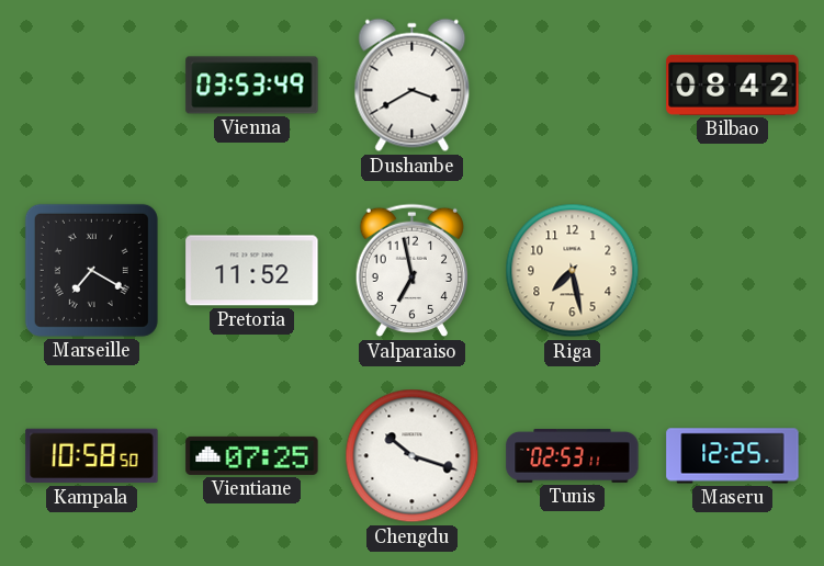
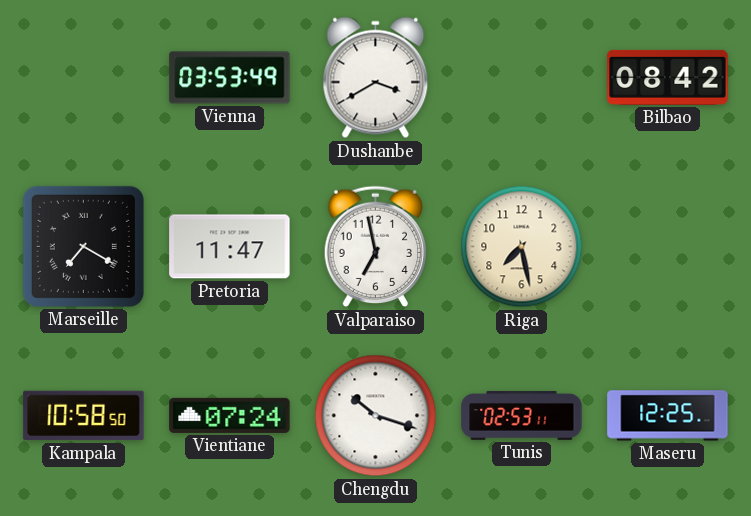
Pretoria: 11:52 -> 11:47
Vientiane: 07:25 -> 07:24
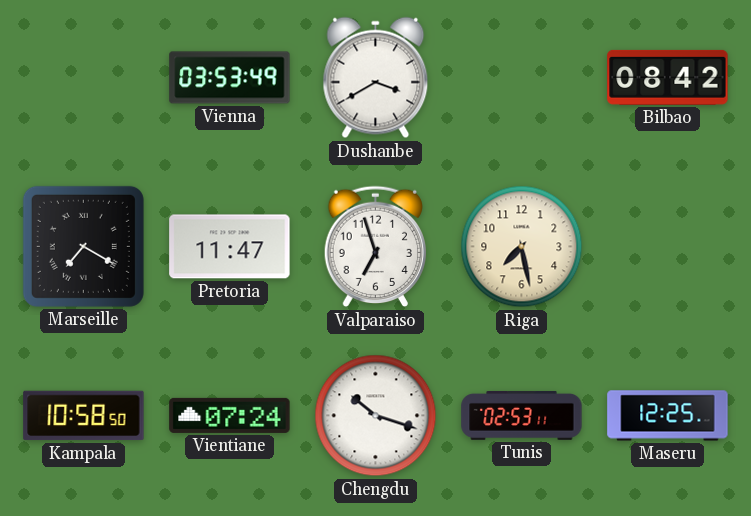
Valparaiso: 6:58 -> 6:57
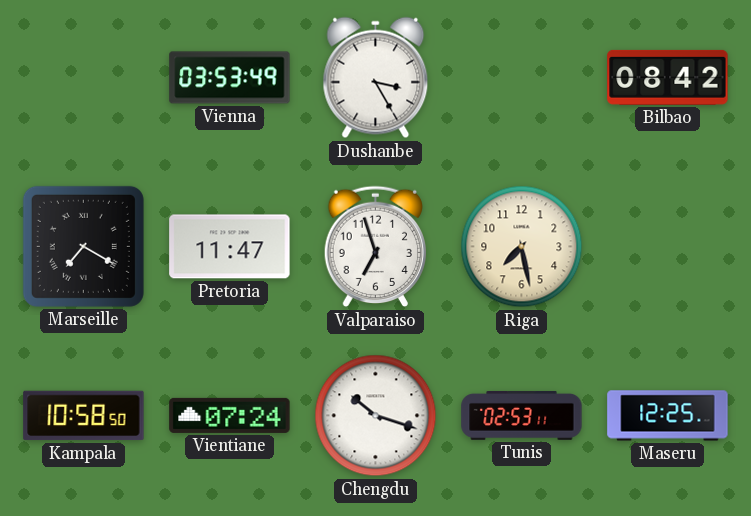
Dushanbe: 3:40 -> 3:25
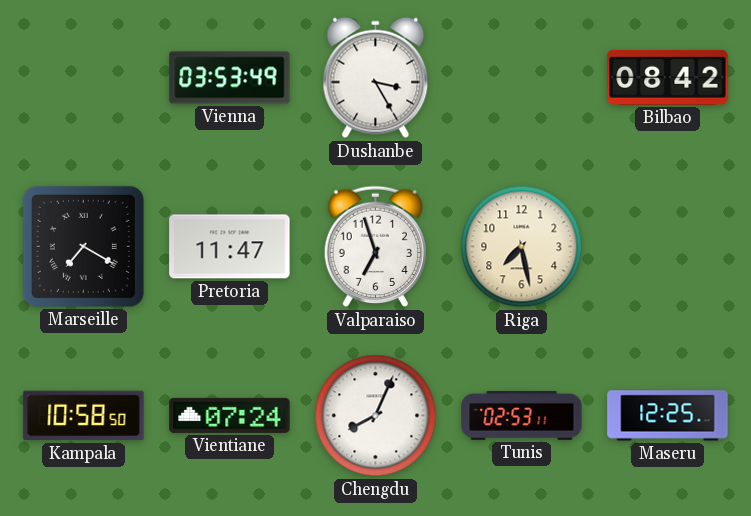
Chengdu: 10:18 -> 8:04
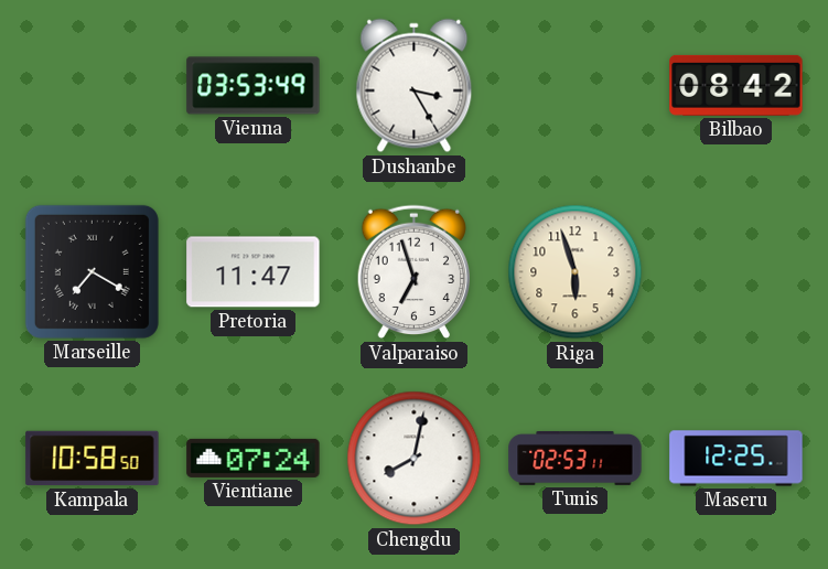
Riga: 7:28 -> 5:57
Chengdu: 8:04 -> 8:02
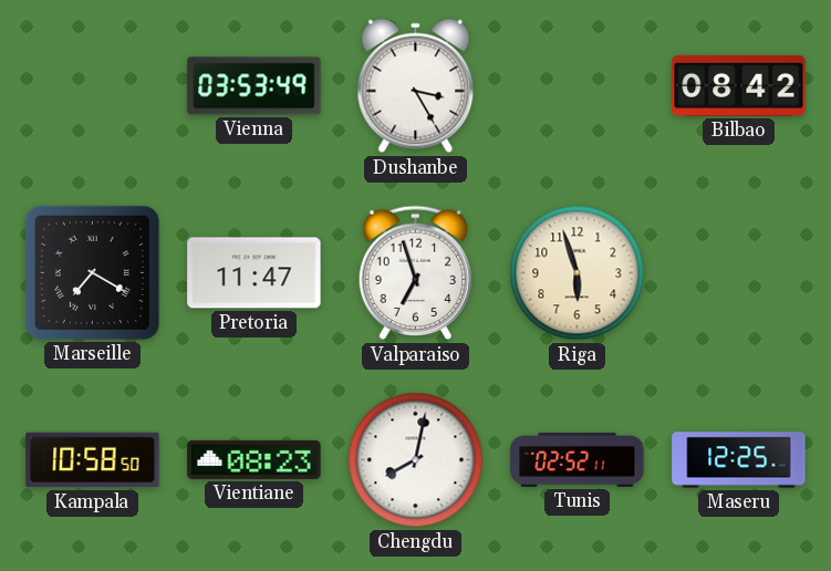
Vientiane: 07:24 -> 08:23
Tunis: 02:53 -> 02:52
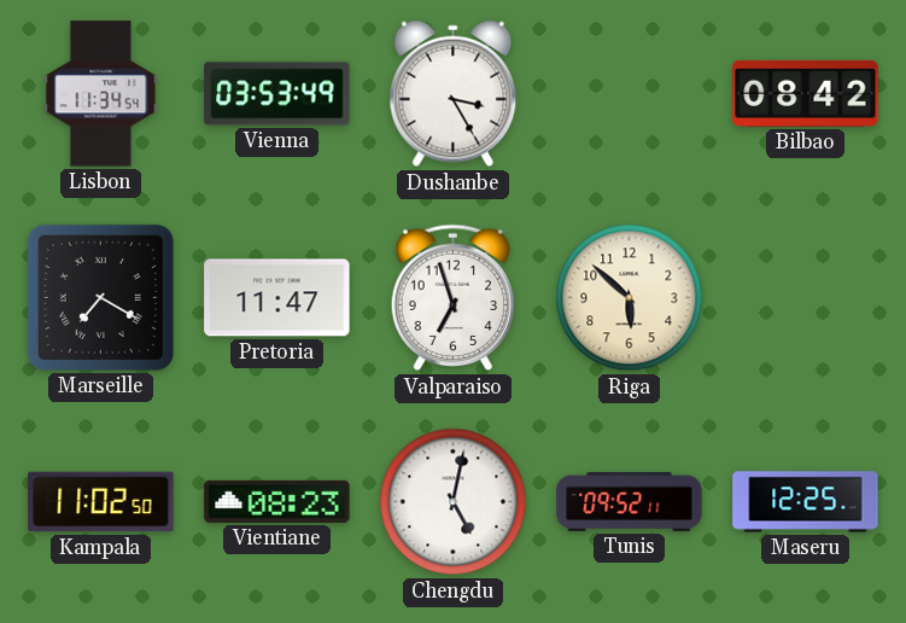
Lisbon: none -> 11:34
Riga: 5:57 -> 5:52
Kampala: 10:58 -> 11:02
Chengdu: 8:02 -> 5:02
Tunis: 02:52 -> 09:52
